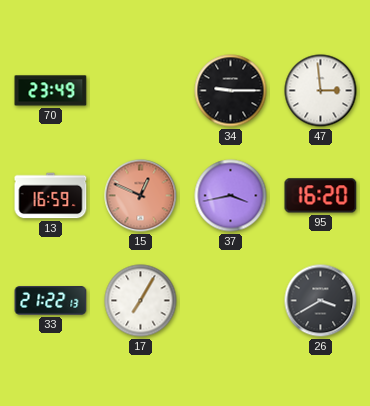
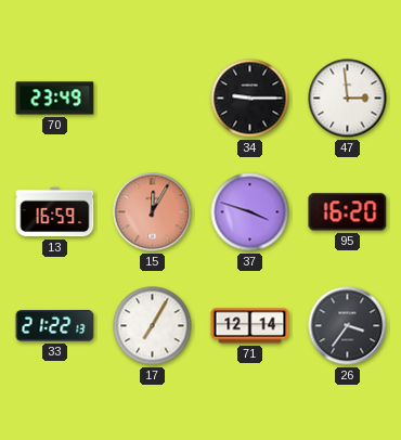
15: 12:49 -> 12:05
37: 3:43 -> 3:48
71: none -> 12:14
26: 3:40 -> 3:36
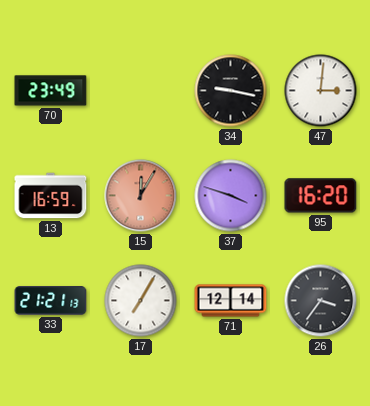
34: 9:15 -> 9:17
47: 2:59 -> 3:01
33: 21:22 -> 21:21
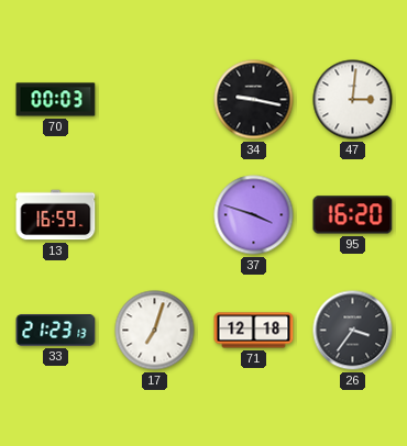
70: 23:49 -> 00:03
15: 12:05 -> none
33: 21:21 -> 21:23
17: 7:05 -> 7:03
71: 12:14 -> 12:18
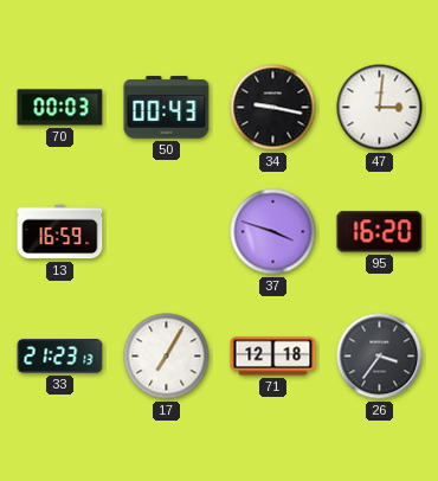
50: none -> 00:43
17: 7:03 -> 7:05
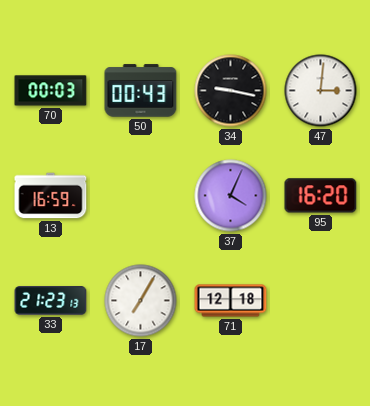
37: 3:48 -> 4:04
26: 3:36 -> none
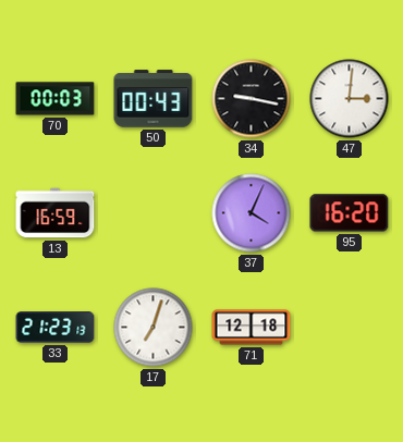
17: 7:05 -> 7:03
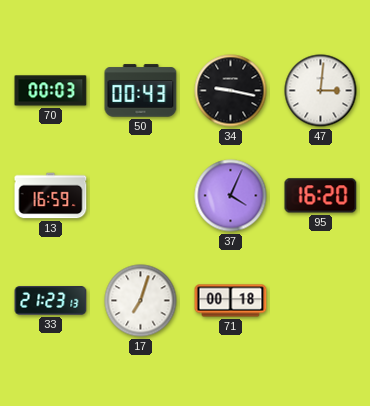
71: 12:18 -> 00:18
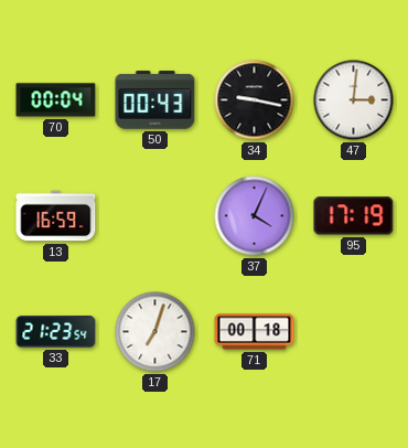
70: 00:03 -> 00:04
95: 16:20 -> 17:19
33: 21:23:13 -> 21:23:54
